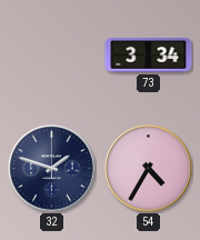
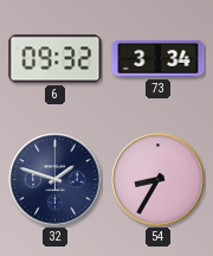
6: none -> 09:32
54: 4:35 -> 8:35
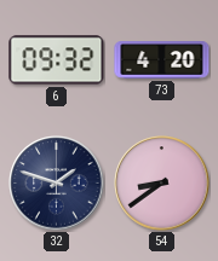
73: 3:34 -> 4:20
54: 8:35 -> 8:39
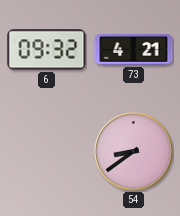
73: 4:20 -> 4:21
32: 1:48 -> none
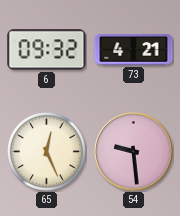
65: none -> 12:26
54: 8:39 -> 9:29
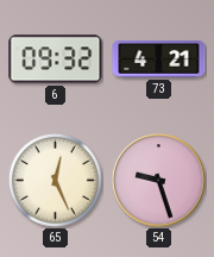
54: 9:29 -> 9:27
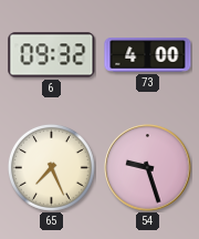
73: 4:21 -> 4:00
65: 12:26 -> 7:26
